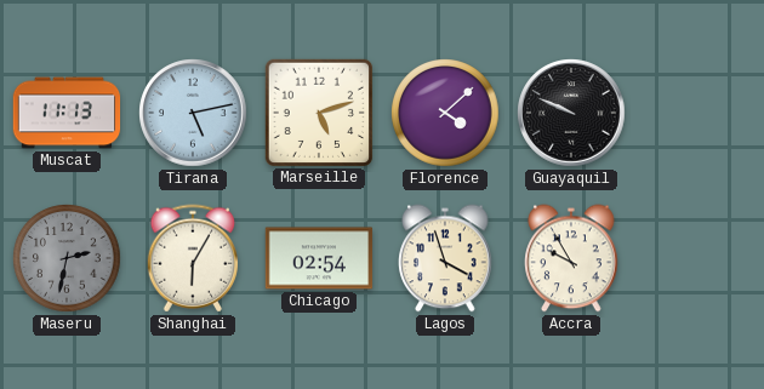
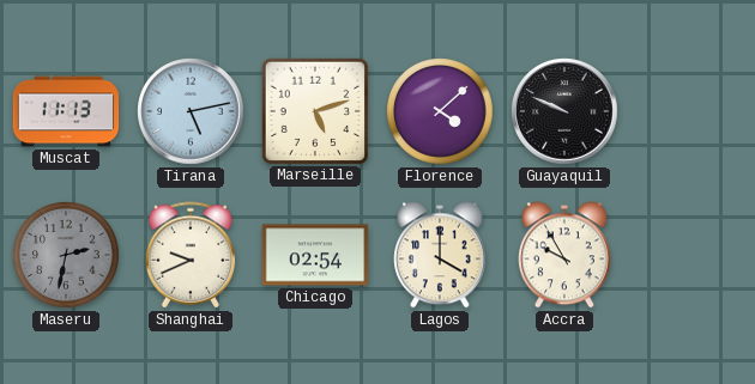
Shanghai: 6:05 -> 9:41
Lagos: 3:57 -> 4:00
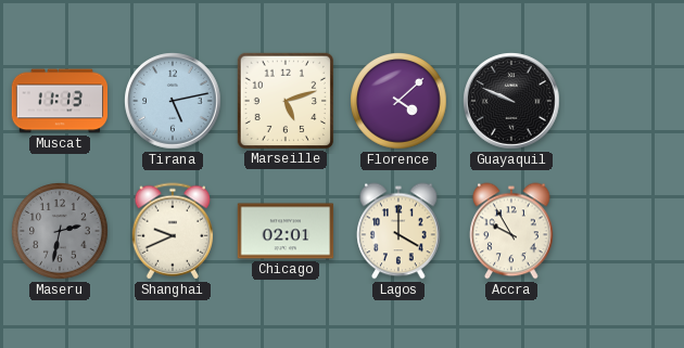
Chicago: 02:54 -> 02:01
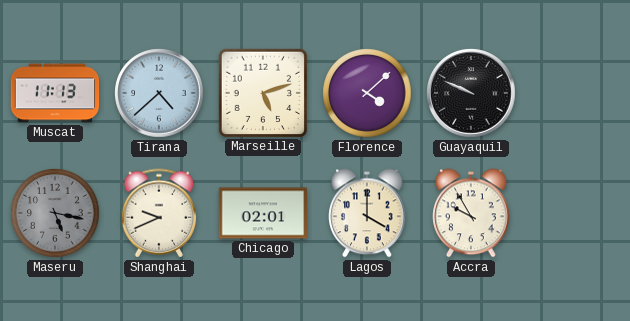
Tirana: 5:13 -> 4:38
Maseru: 2:32 -> 5:17
